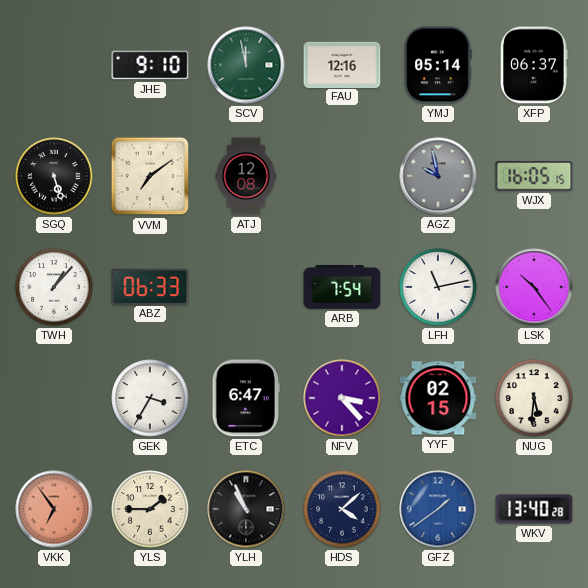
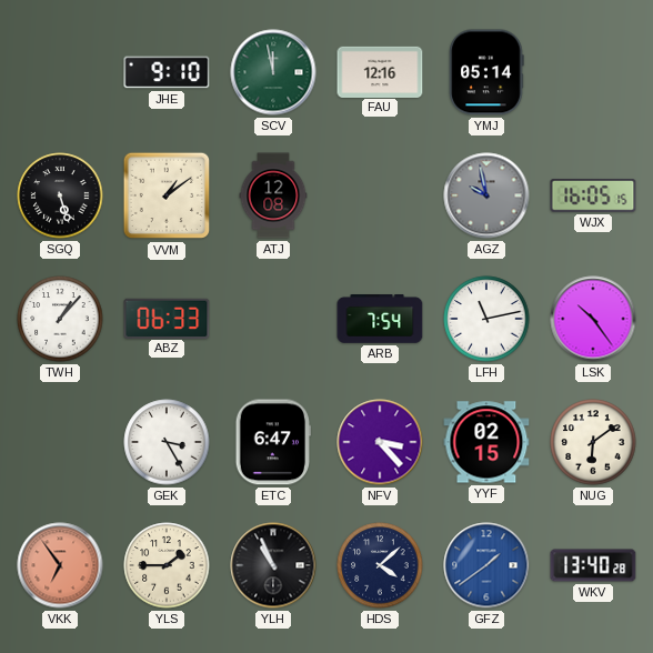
XFP: 06:37 -> none
VVM: 7:09 -> 1:09
GEK: 3:35 -> 3:25
NUG: 5:31 -> 6:09
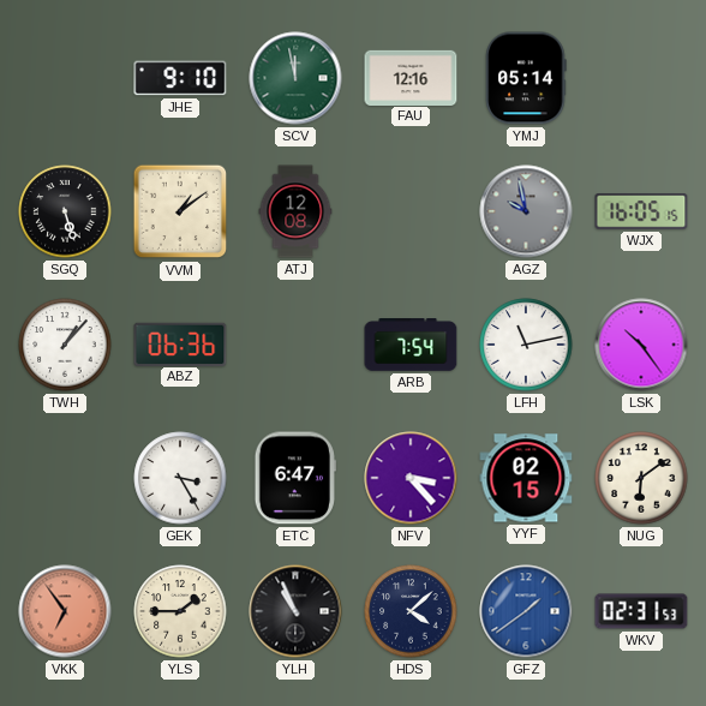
ABZ: 06:33 -> 06:36
WKV: 13:40 -> 02:31
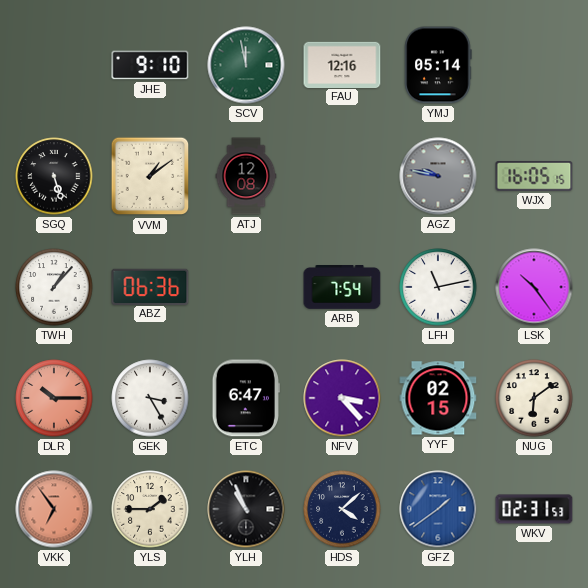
AGZ: 9:58 -> 9:47
DLR: none -> 10:15
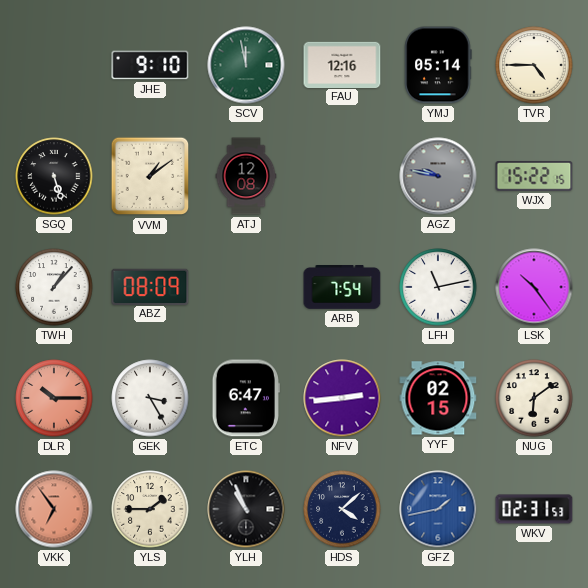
TVR: none -> 4:45
WJX: 16:05 -> 15:22
ABZ: 06:36 -> 08:09
NFV: 3:23 -> 2:44
GFZ: 1:39 -> 1:43
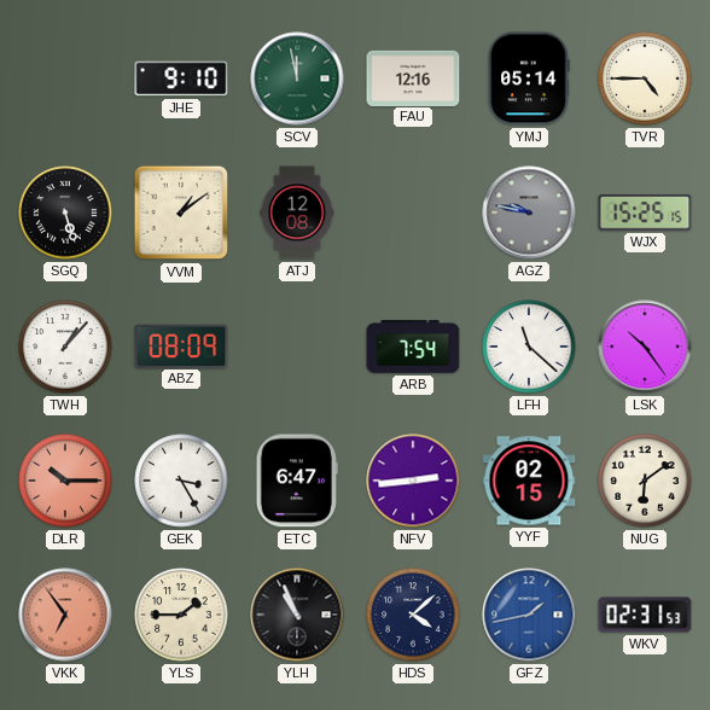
WJX: 15:22 -> 15:25
LFH: 11:13 -> 11:22
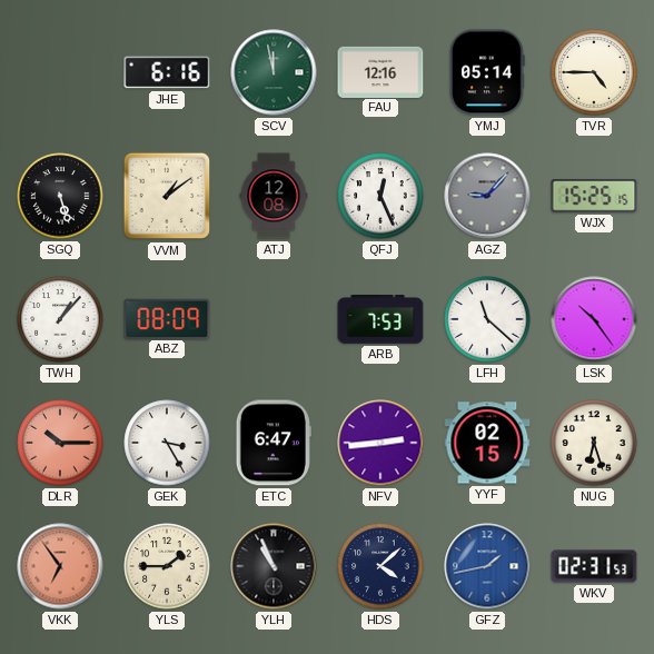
JHE: 9:10 -> 6:16
QFJ: none -> 12:26
AGZ: 9:47 -> 9:07
ARB: 7:54 -> 7:53
NUG: 6:09 -> 6:27
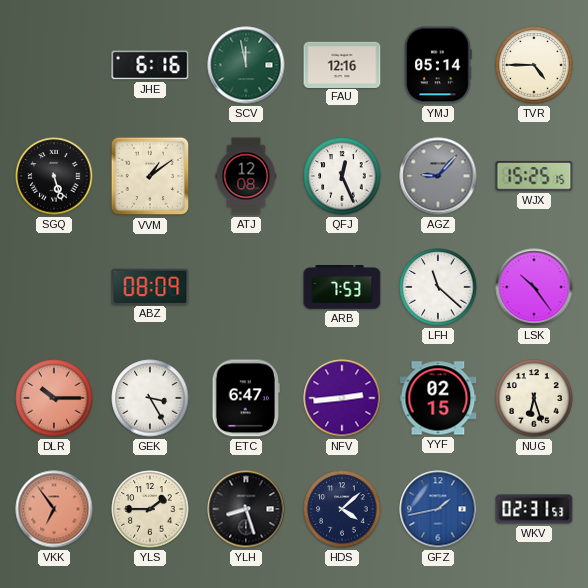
TWH: 1:07 -> none
YLH: 10:56 -> 8:27
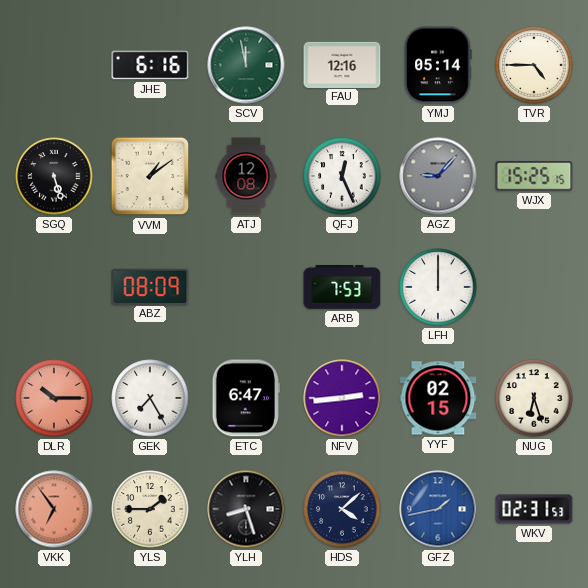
LFH: 11:22 -> 12:00
LSK: 10:24 -> none
GEK: 3:25 -> 7:25
